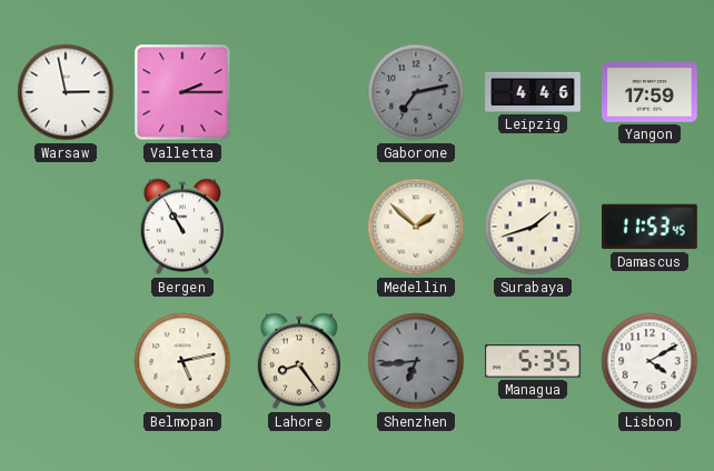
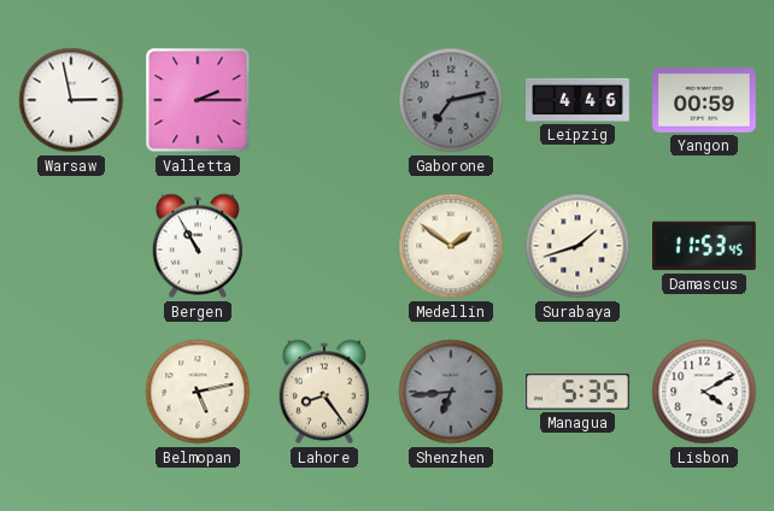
Yangon: 17:59 -> 00:59
Medellin: 1:52 -> 1:51
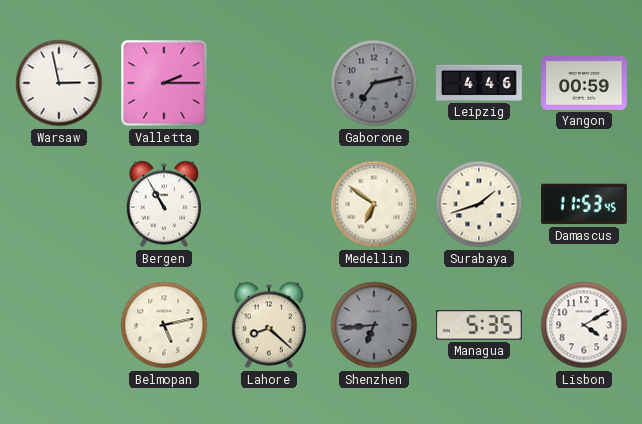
Medellin: 1:51 -> 6:51
Lahore: 8:24 -> 8:22
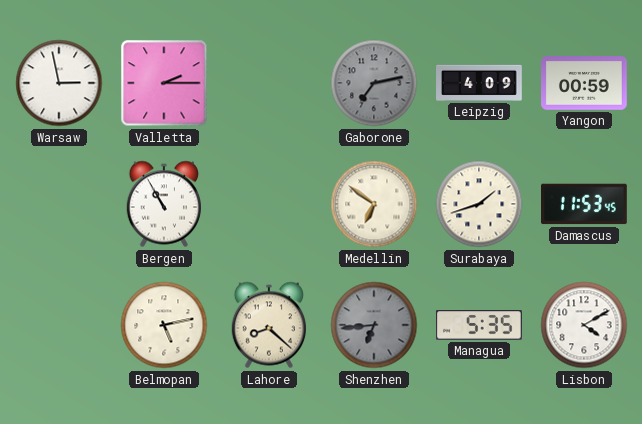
Leipzig: 4:46 -> 4:09
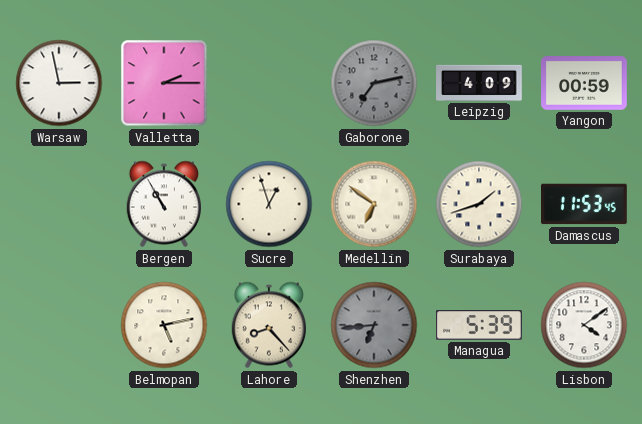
Sucre: none -> 12:57
Lahore: 8:22 -> 8:23
Managua: 5:35 -> 5:39
Lisbon: 4:10 -> 4:09
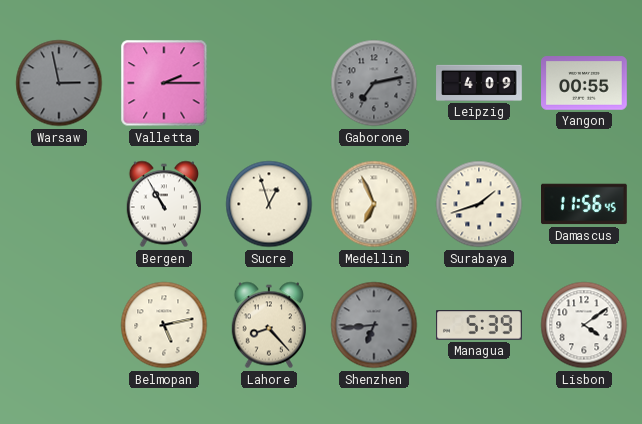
Warsaw dial: white -> grey
Yangon: 00:59 -> 00:55
Medellin: 6:51 -> 6:56
Damascus: 11:53 -> 11:56
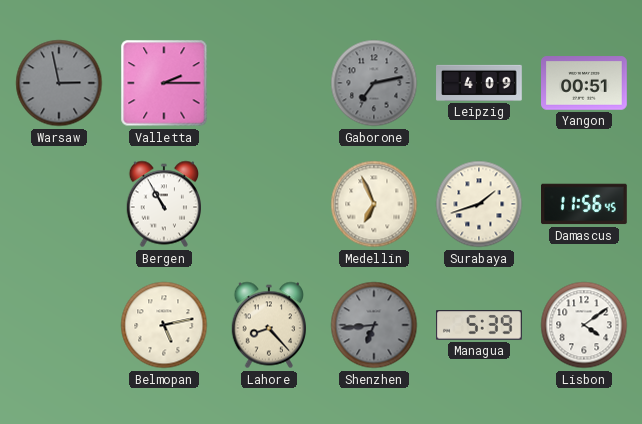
Yangon: 00:55 -> 00:51
Sucre: 12:57 -> none
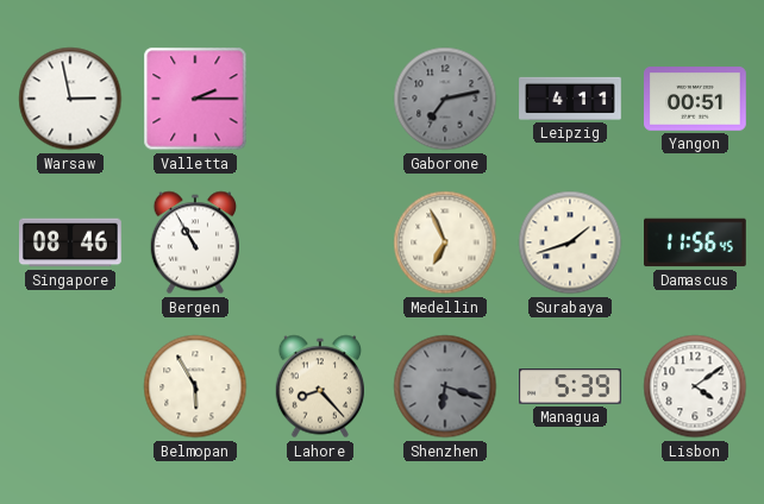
Warsaw dial: grey -> white
Leipzig: 4:09 -> 4:11
Singapore: none -> 08:46
Belmopan: 5:13 -> 5:55
Shenzhen: 6:44 -> 6:18
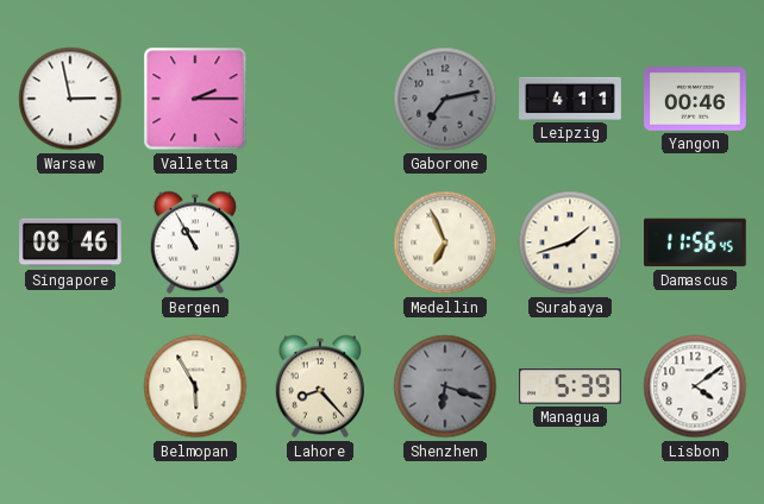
Yangon: 00:51 -> 00:46
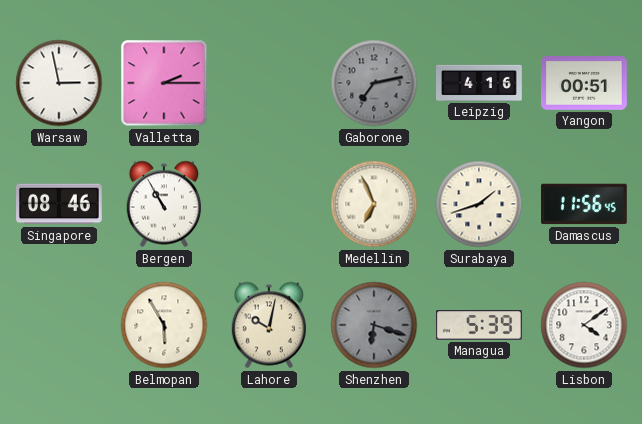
Leipzig: 4:11 -> 4:16
Yangon: 00:46 -> 00:51
Lahore: 8:23 -> 10:02
